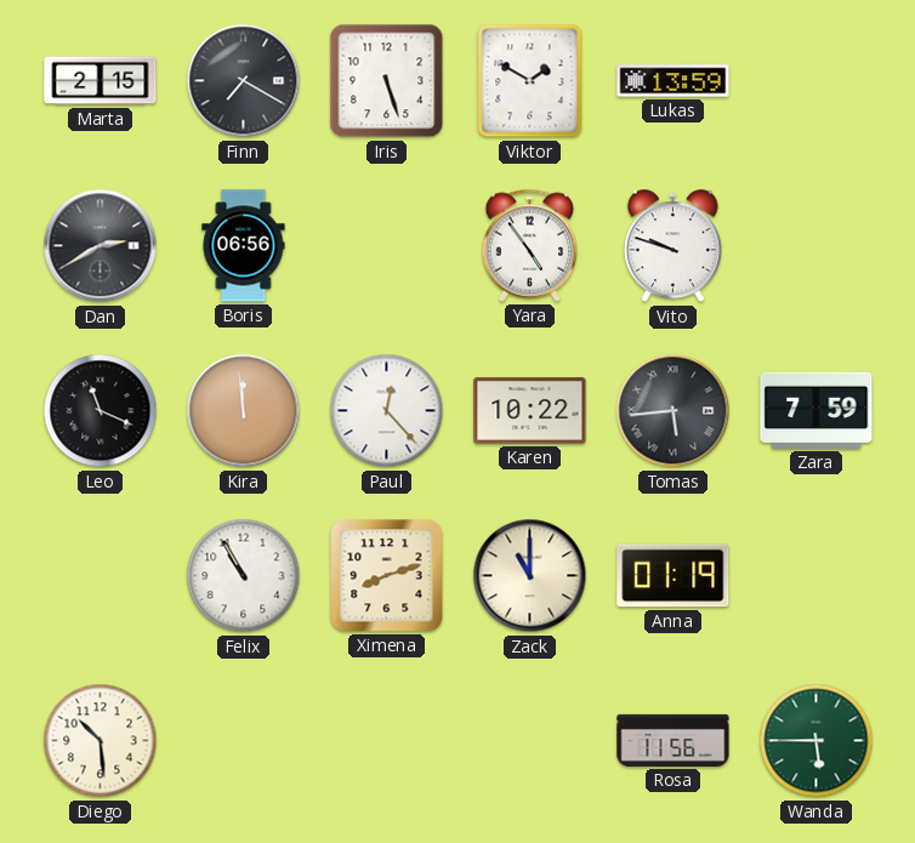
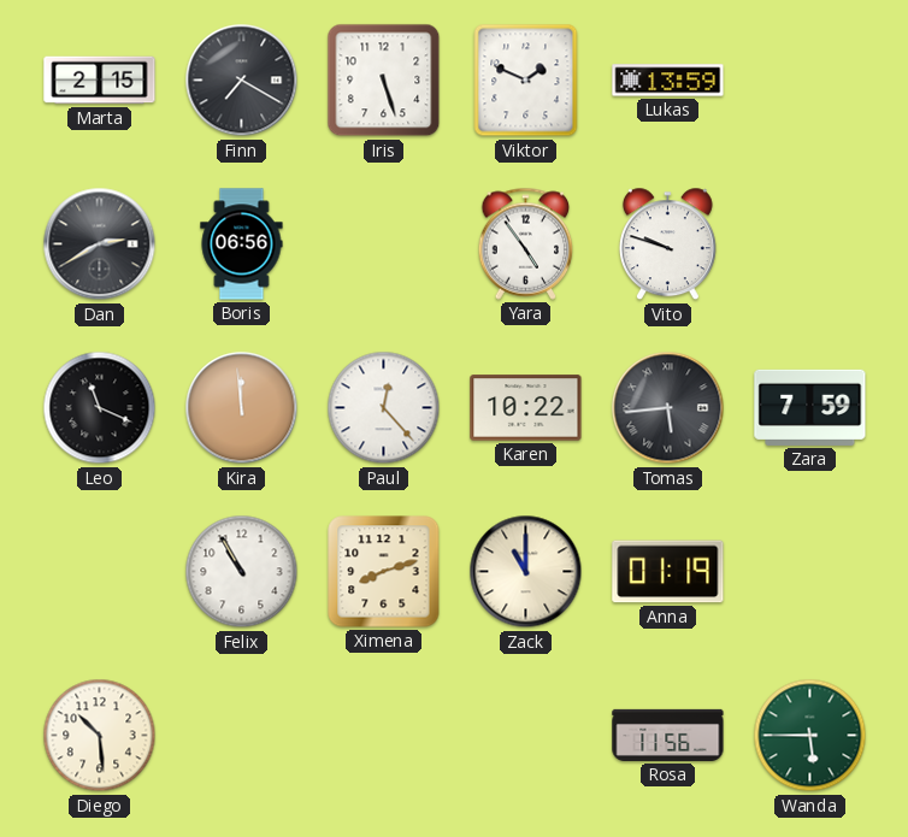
Viktor: 1:50 -> 1:49
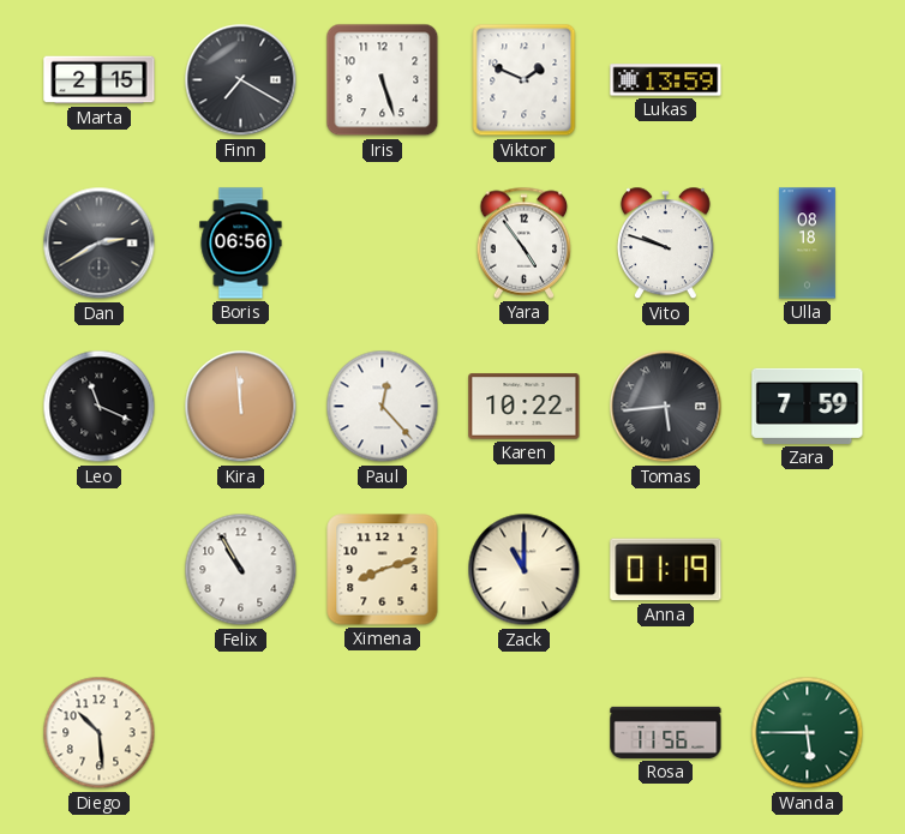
Ulla: none -> 08:18
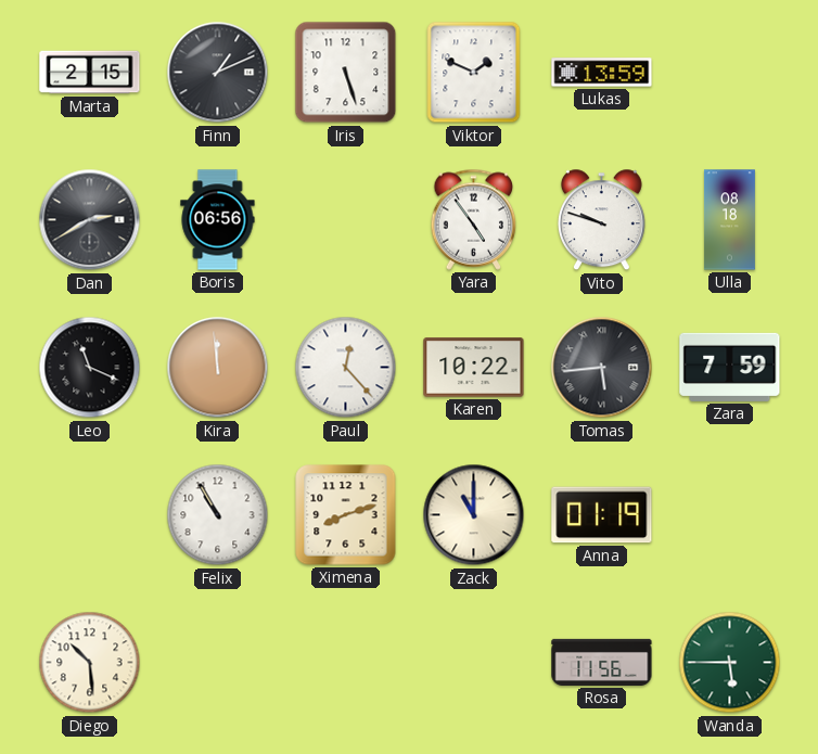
Finn: 7:20 -> 1:11
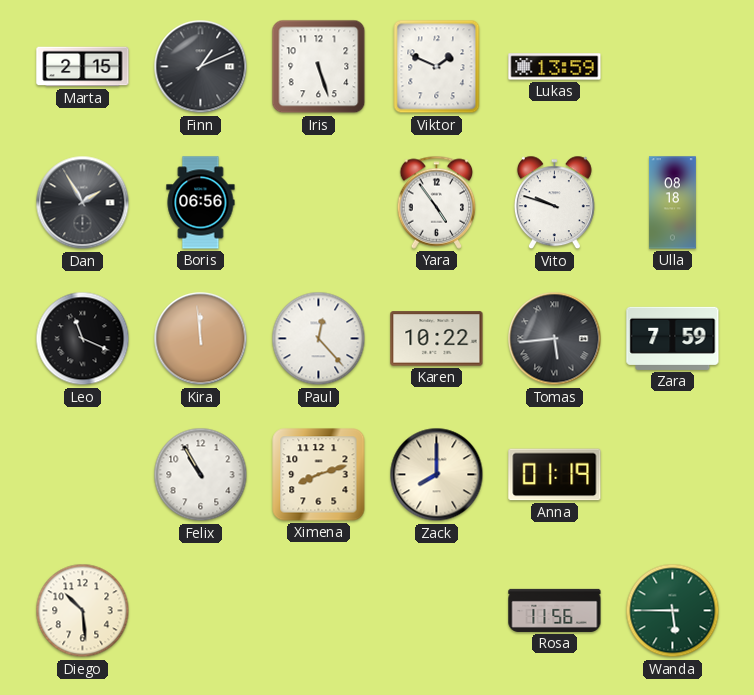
Dan: 2:40 -> 1:55
Zack: 11:00 -> 8:00
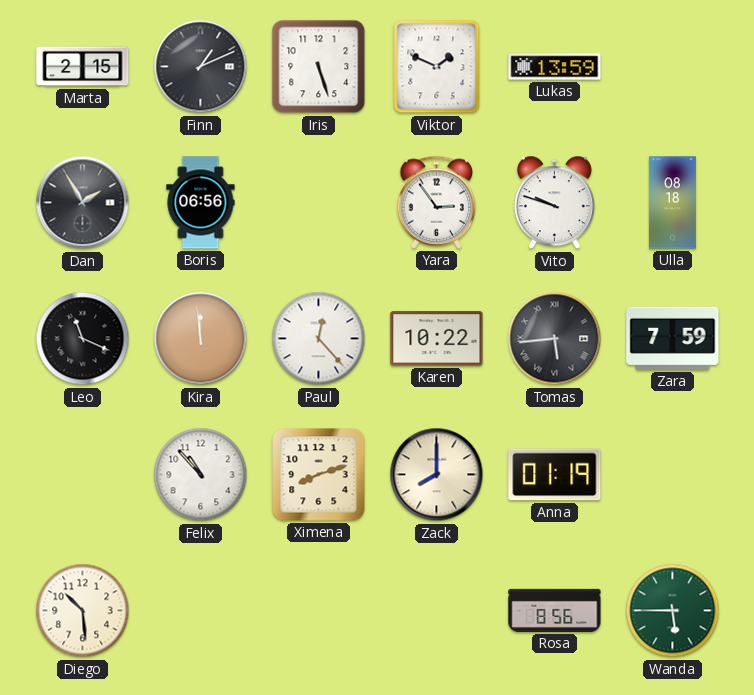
Yara: 4:54 -> 2:54
Felix: 10:55 -> 10:53
Rosa: 11:56 -> 8:56
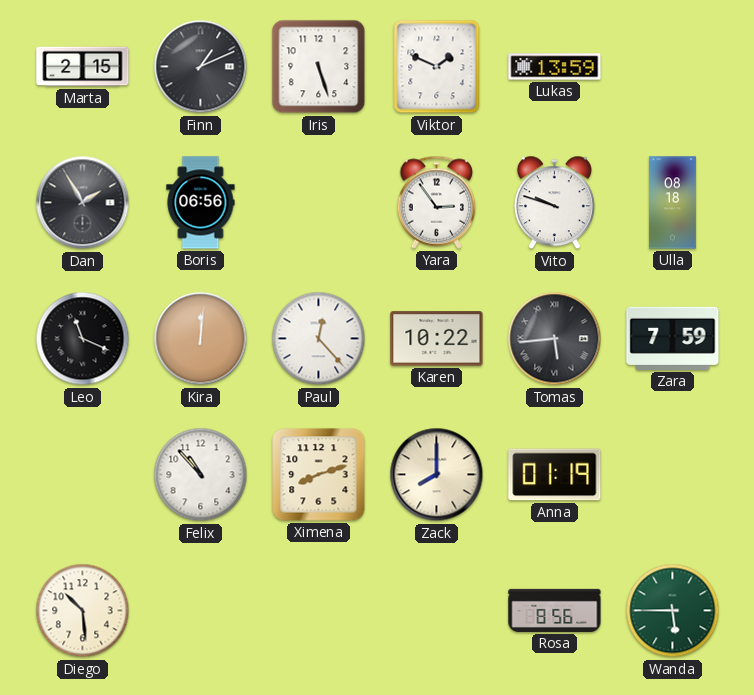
Kira: 11:59 -> 12:01
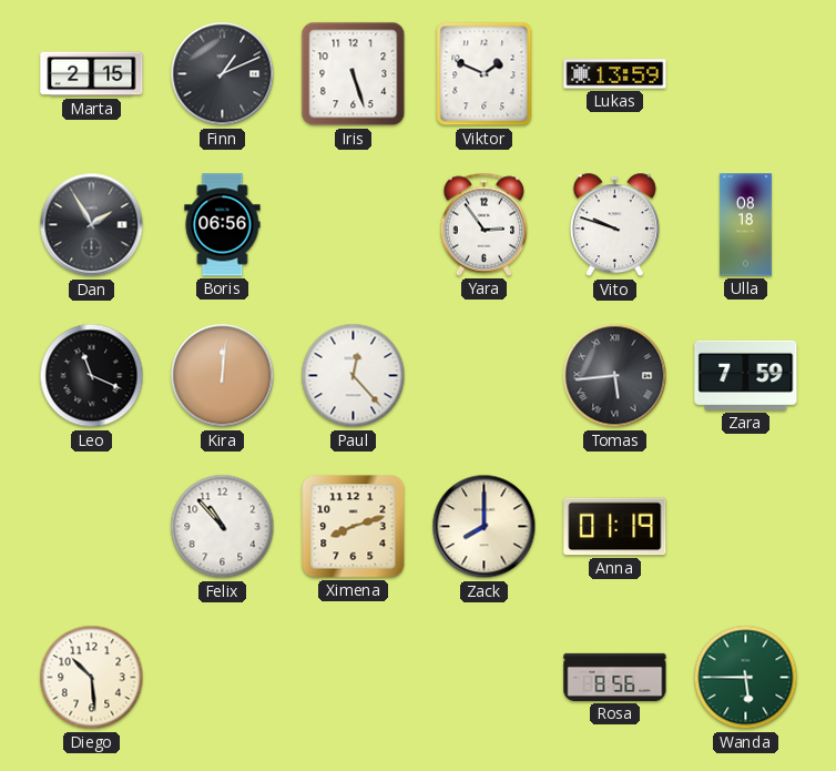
Karen: 10:22 -> none
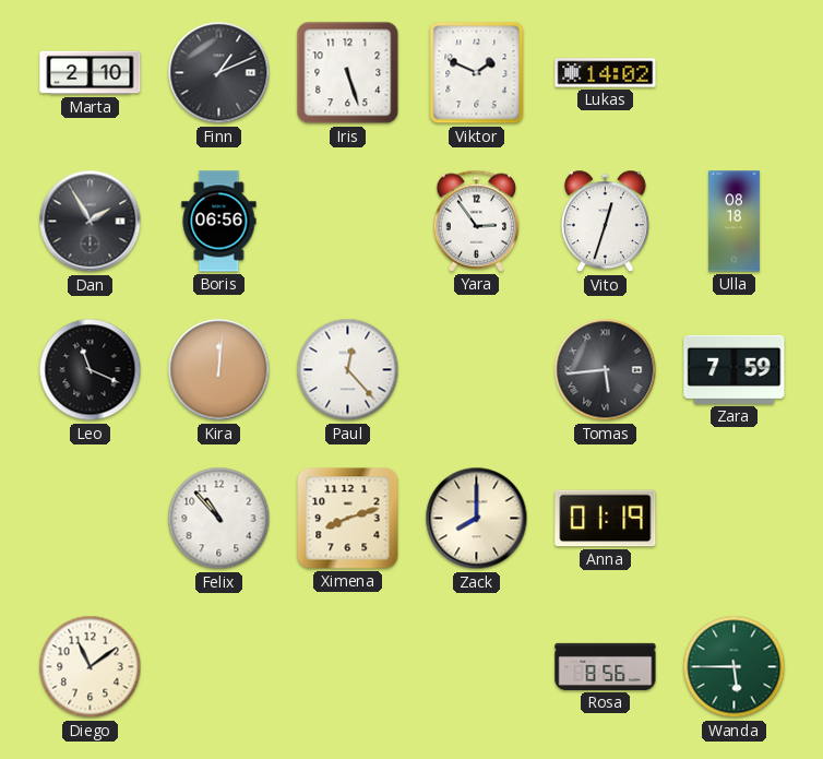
Marta: 2:15 -> 2:10
Lukas: 13:59 -> 14:02
Vito: 9:48 -> 12:33
Diego: 10:29 -> 11:09
